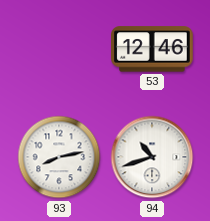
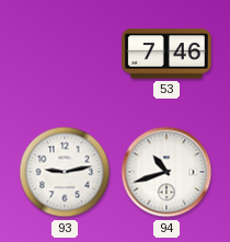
53: 12:46 -> 7:46
93: 8:13 -> 9:13
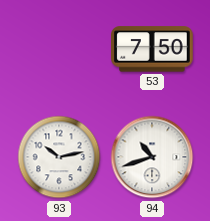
53: 7:46 -> 7:50
93: 9:13 -> 10:13
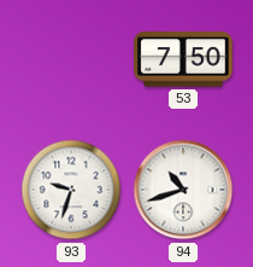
93: 10:13 -> 9:33
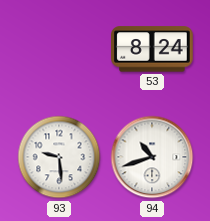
53: 7:50 -> 8:24
93: 9:33 -> 9:29
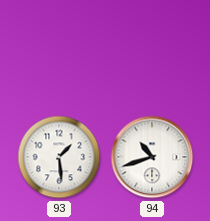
53: 8:24 -> none
93: 9:29 -> 1:29
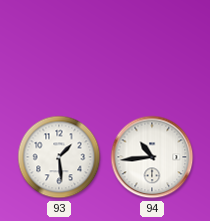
94: 10:42 -> 10:44
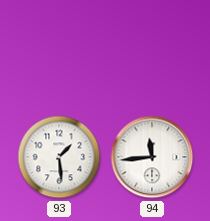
94: 10:44 -> 11:44
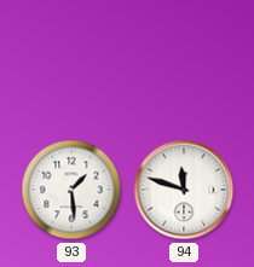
94: 11:44 -> 11:48
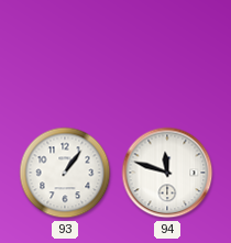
93: 1:29 -> 1:06
